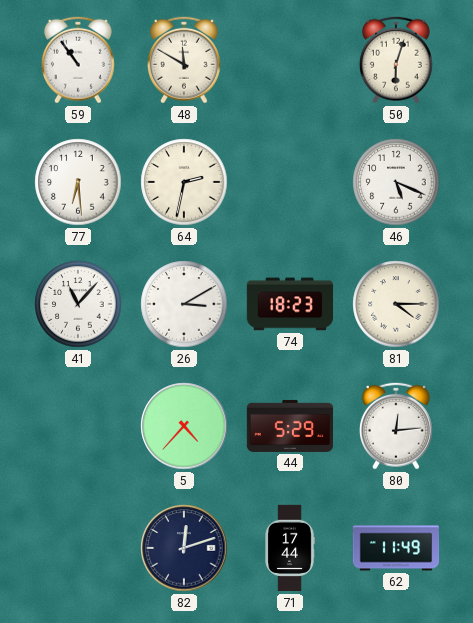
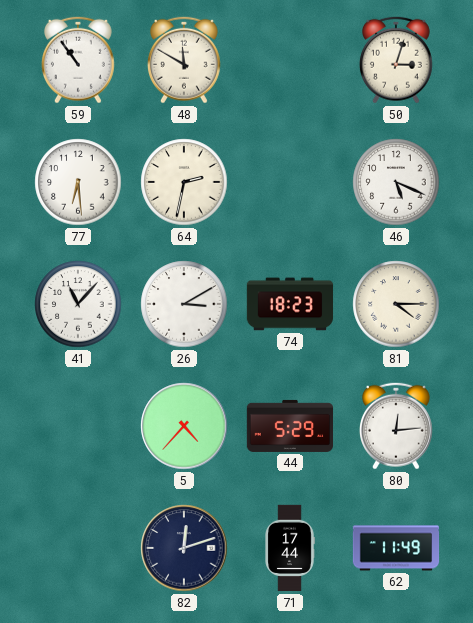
50: 6:03 -> 3:03
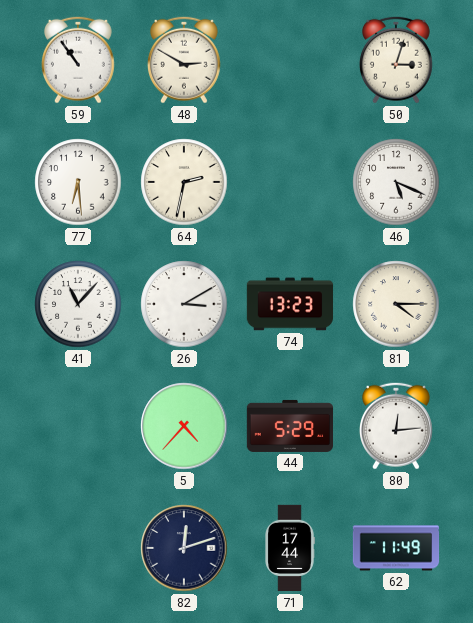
48: 11:50 -> 2:50
74: 18:23 -> 13:23
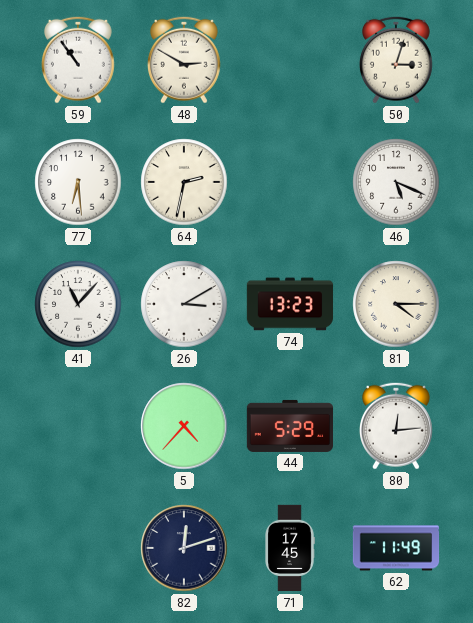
71: 17:44 -> 17:45
